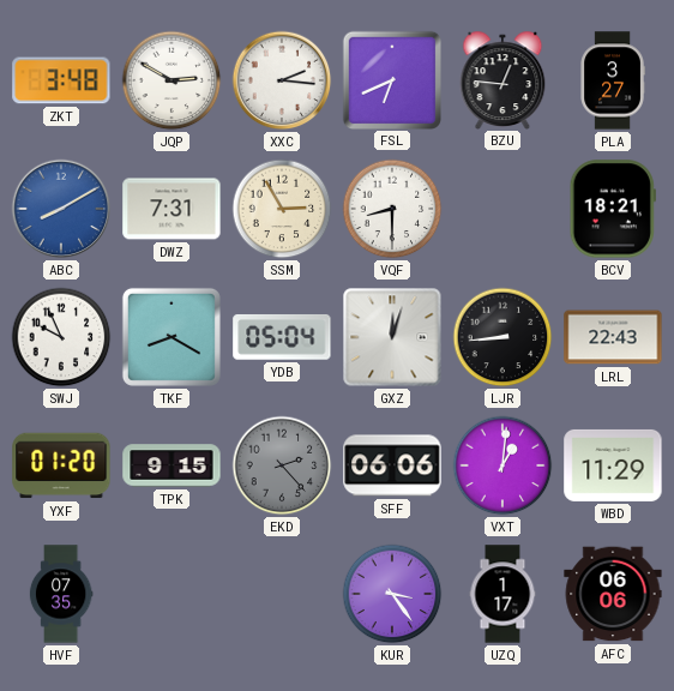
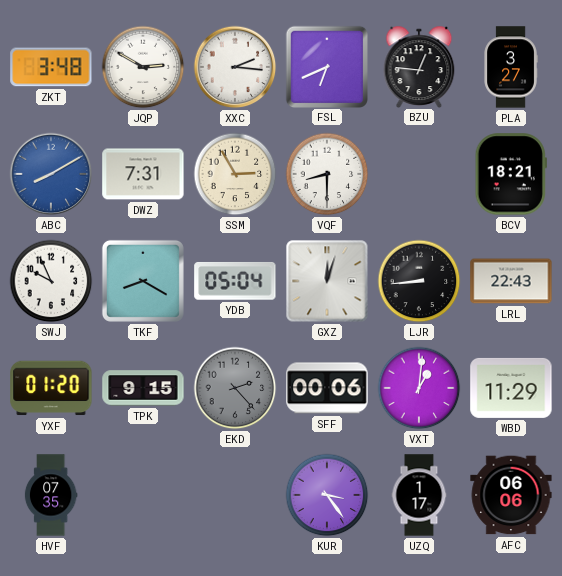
SFF: 06:06 -> 00:06
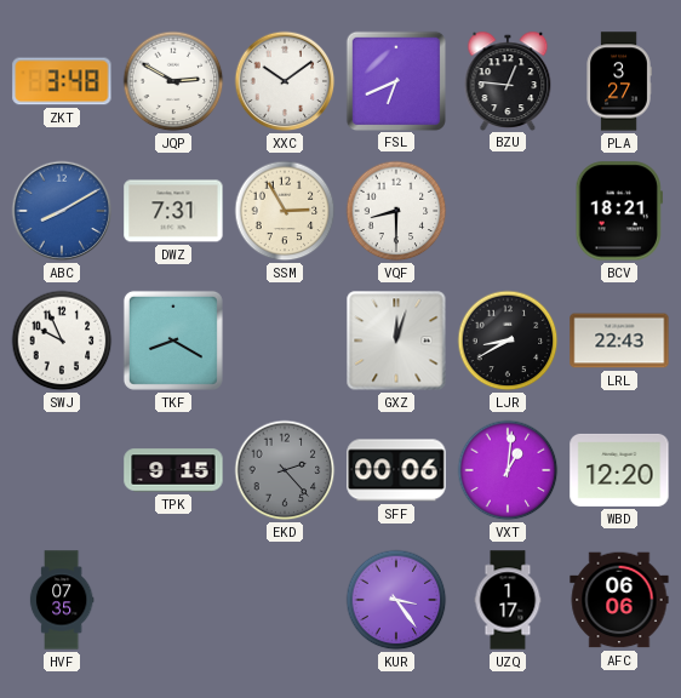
XXC: 2:16 -> 10:09
YDB: 05:04 -> none
LJR: 8:44 -> 8:40
YXF: 01:20 -> none
WBD: 11:29 -> 12:20
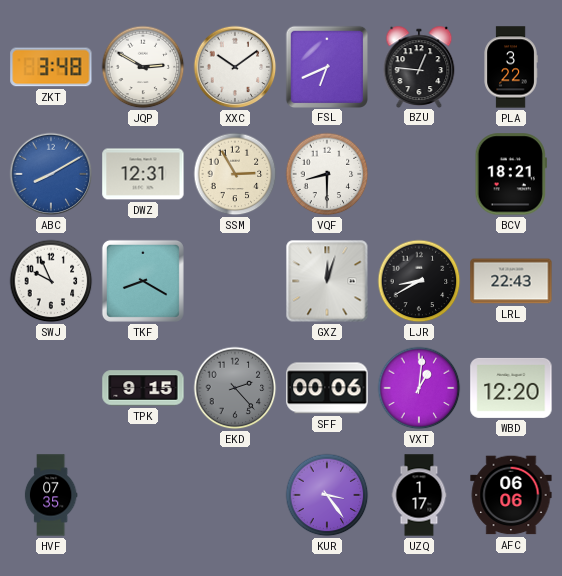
PLA: 3:27 -> 3:22
DWZ: 7:31 -> 12:31
